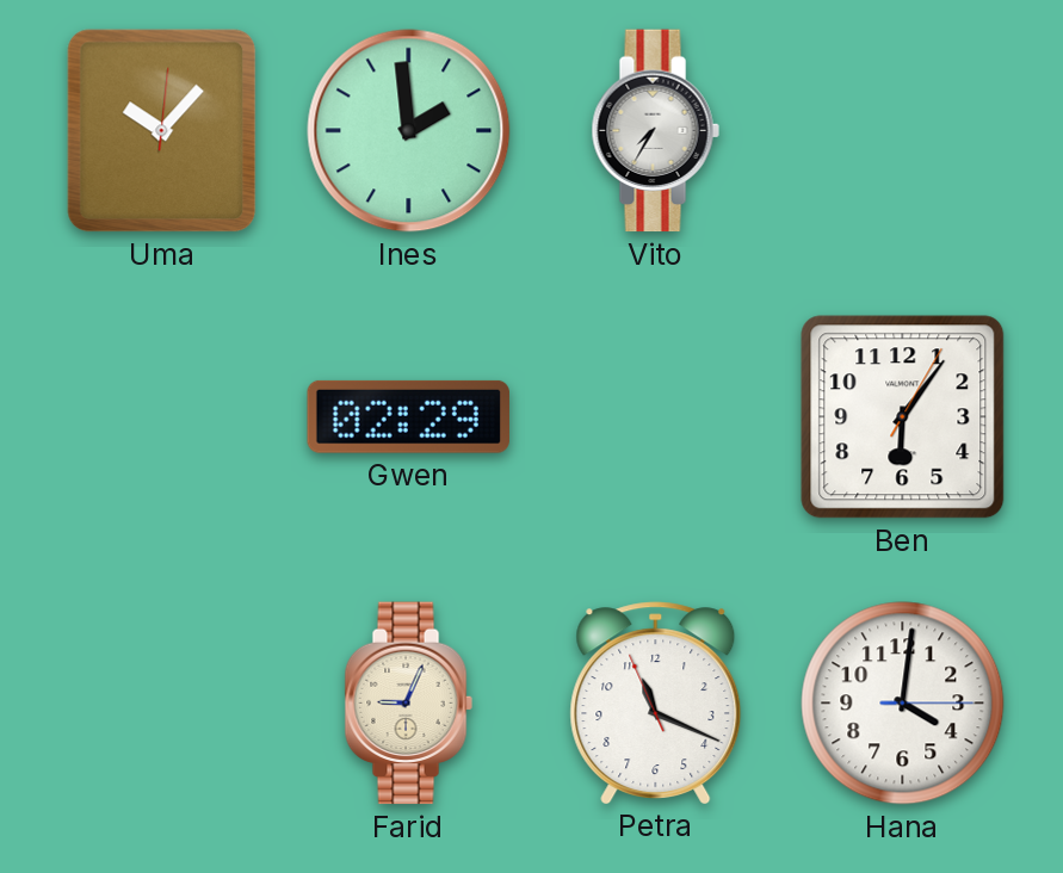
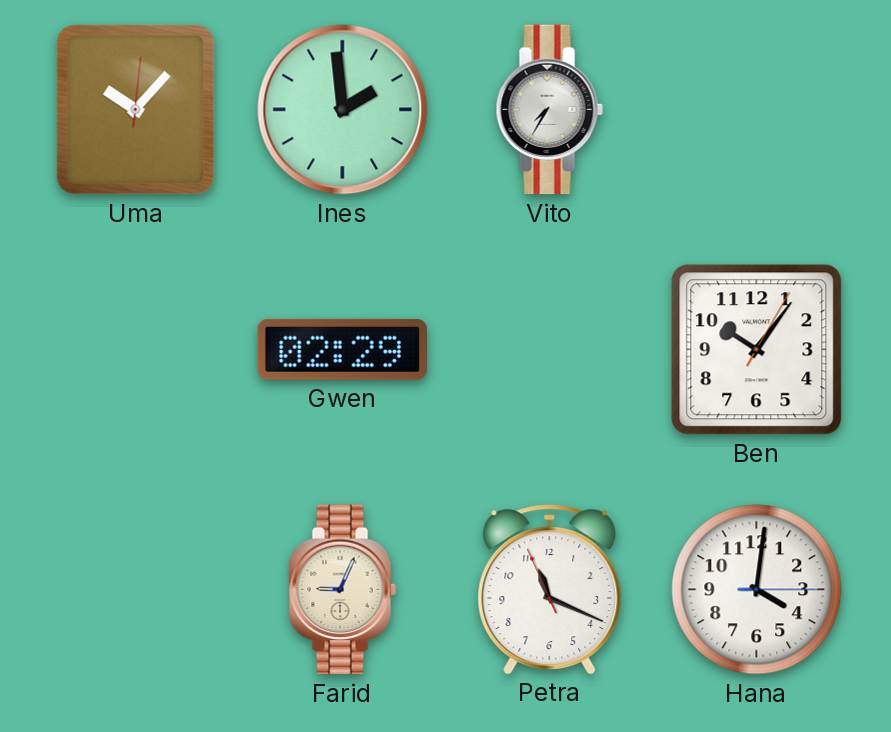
Ben: 6:06 -> 10:06
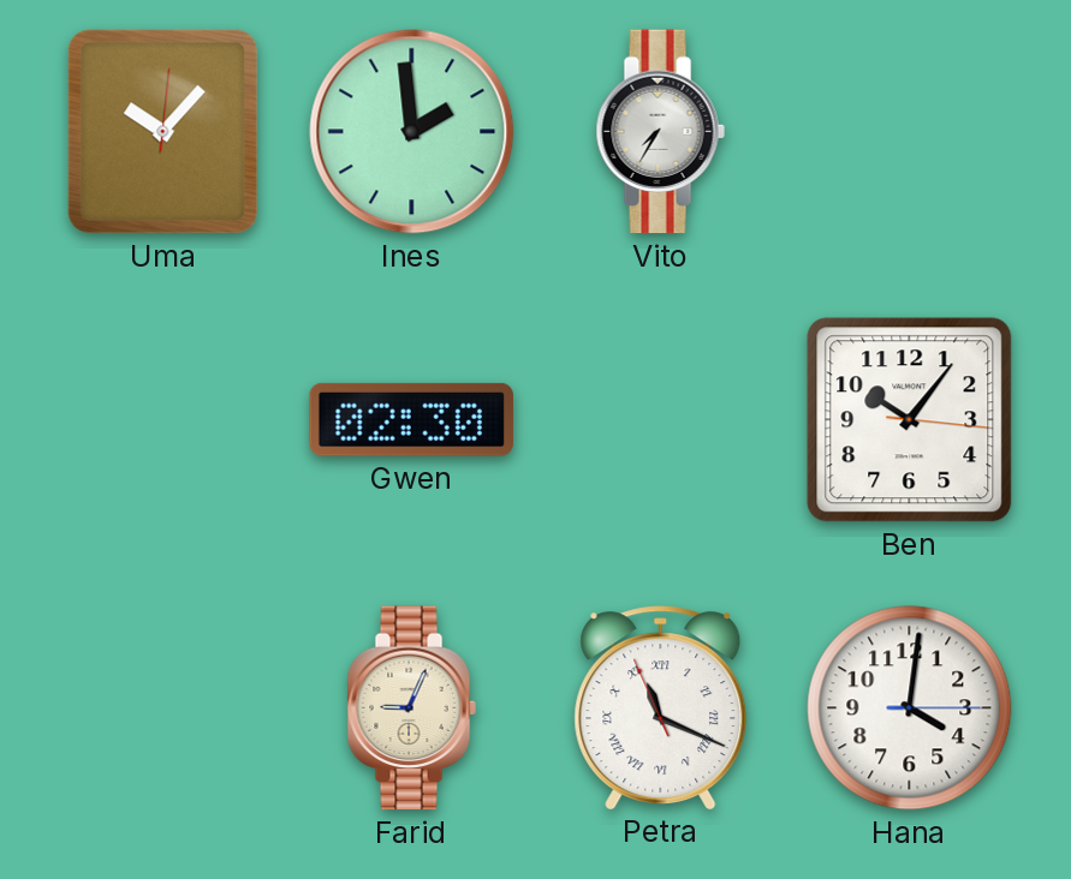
Gwen: 02:29 -> 02:30
Ben: 10:06:05 -> 10:06:16
Petra numerals: Arabic -> Roman
